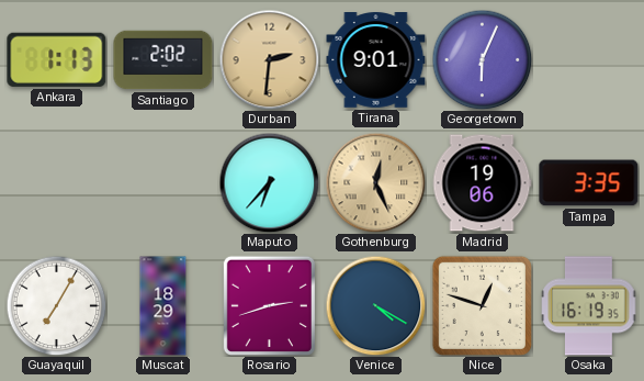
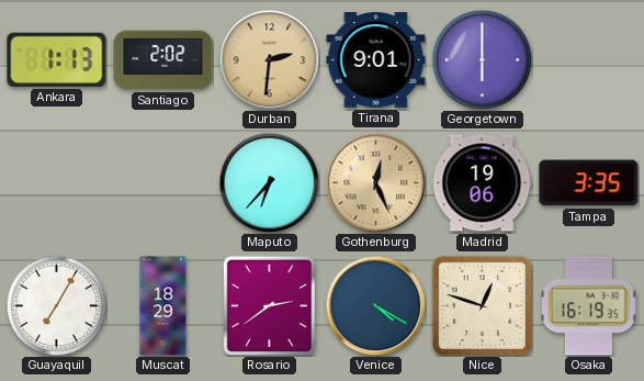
Georgetown: 6:04 -> 6:00
Rosario: 2:42 -> 2:39
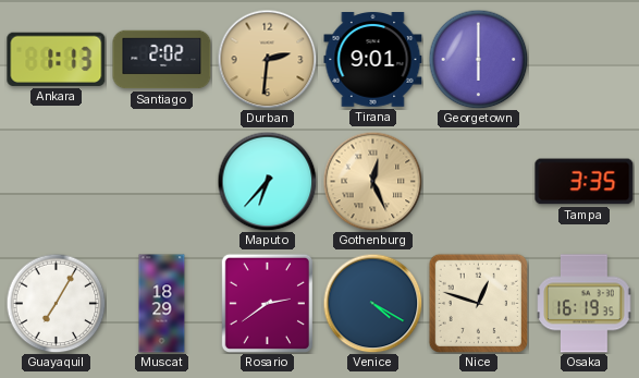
Madrid: 19:06 -> none
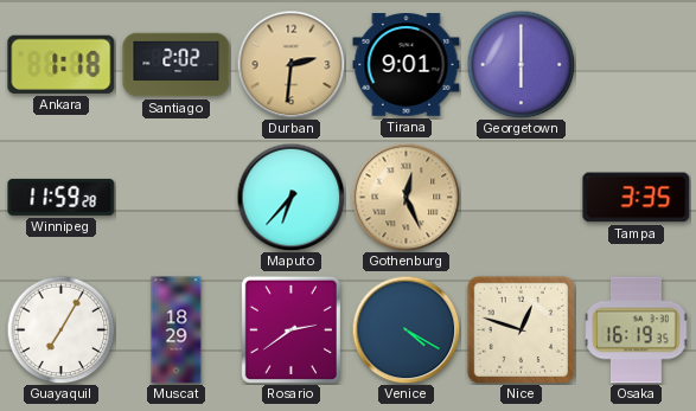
Ankara: 1:13 -> 1:18
Winnipeg: none -> 11:59
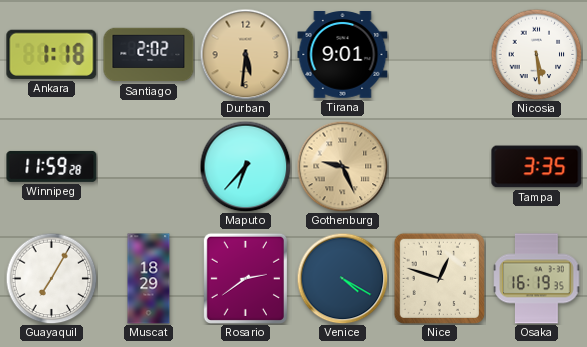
Durban: 2:31 -> 5:31
Georgetown: 6:00 -> none
Nicosia: none -> 5:29
Gothenburg: 12:26 -> 9:26
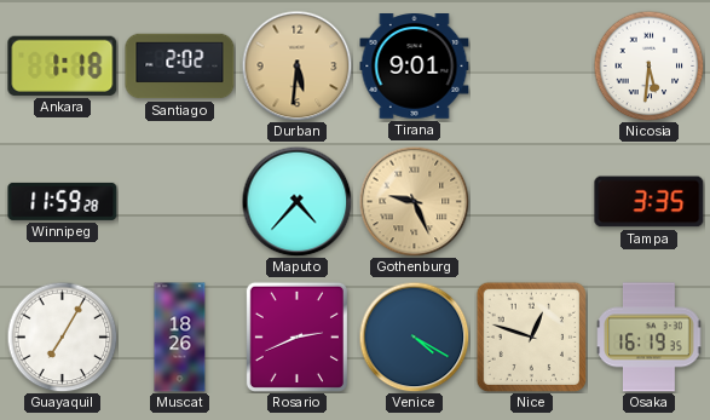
Nicosia: 5:29 -> 5:31
Maputo: 6:37 -> 4:37
Muscat: 18:29 -> 18:26
Rosario: 2:39 -> 2:41
